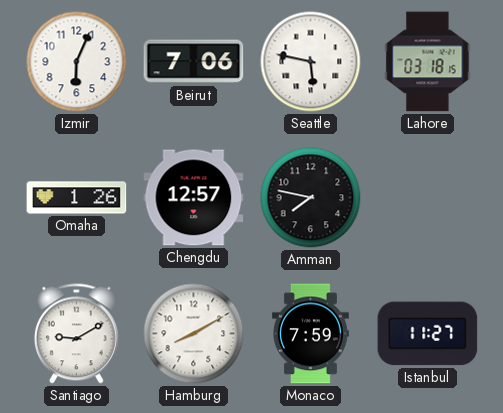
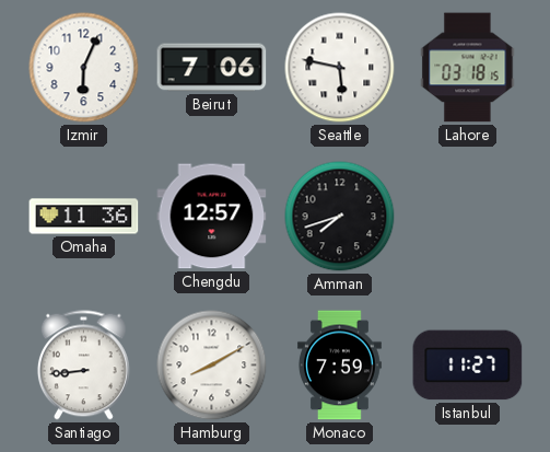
Omaha: 1:26 -> 11:36
Amman: 7:47 -> 7:42
Santiago: 9:10 -> 8:44
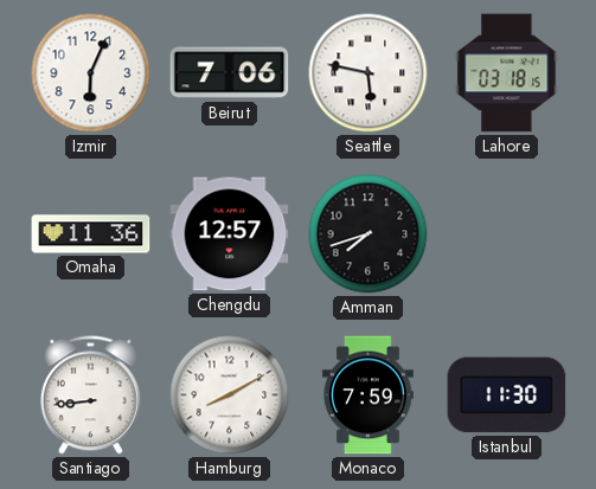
Istanbul: 11:27 -> 11:30
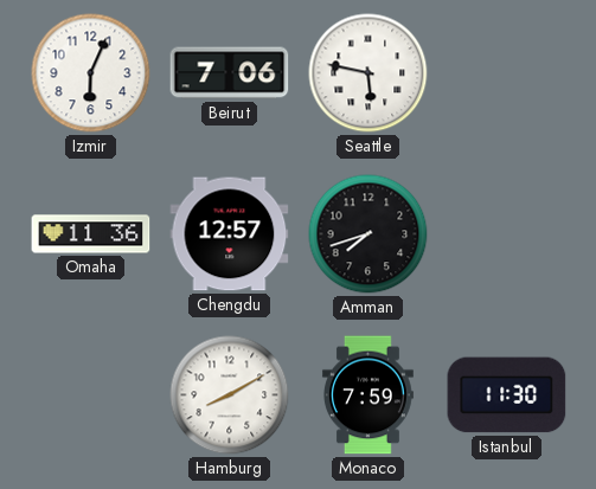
Lahore: 03:18 -> none
Santiago: 8:44 -> none
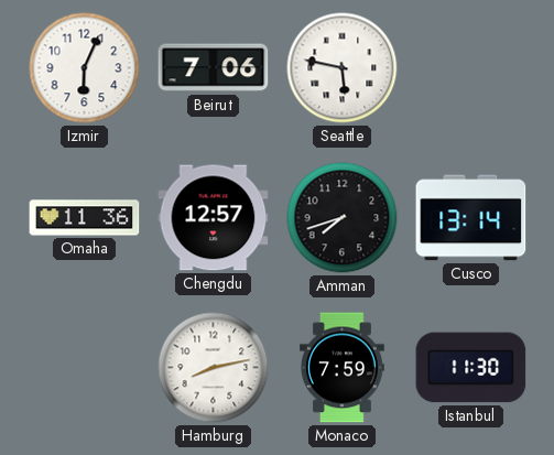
Cusco: none -> 13:14
Hamburg: 8:10 -> 8:13
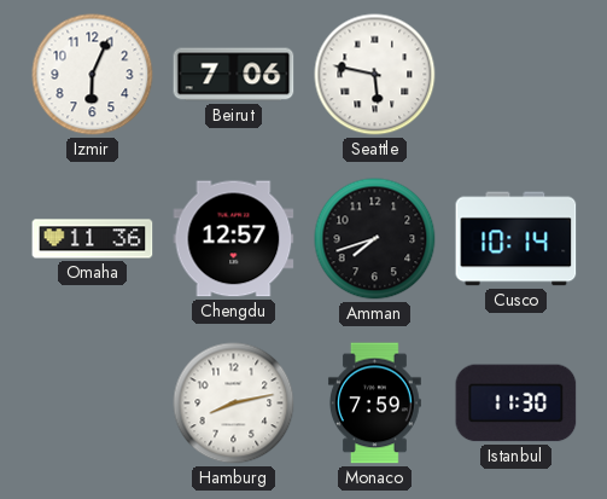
Cusco: 13:14 -> 10:14
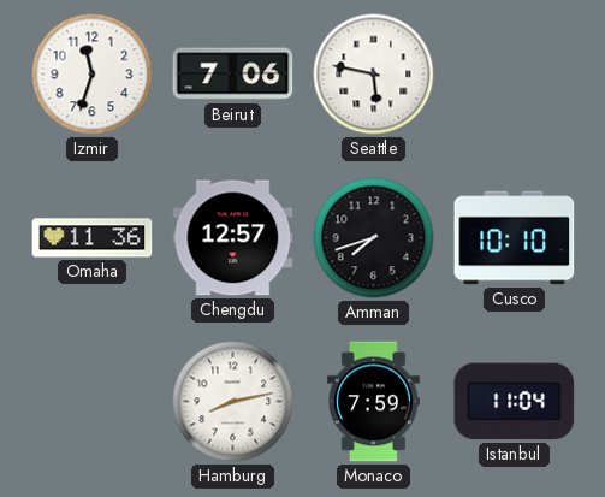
Izmir: 6:04 -> 11:33
Cusco: 10:14 -> 10:10
Istanbul: 11:30 -> 11:04
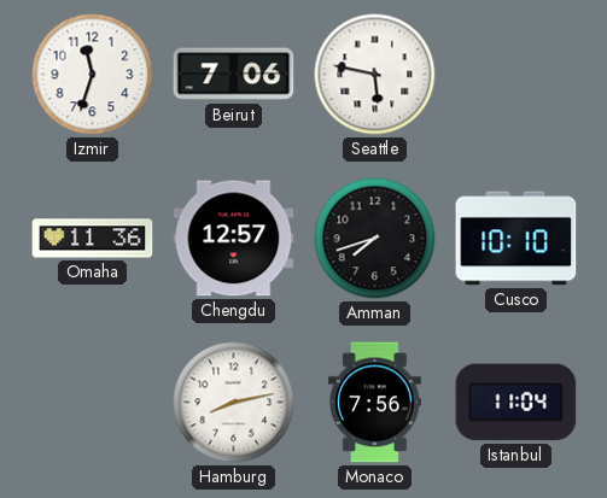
Monaco: 7:59 -> 7:56
